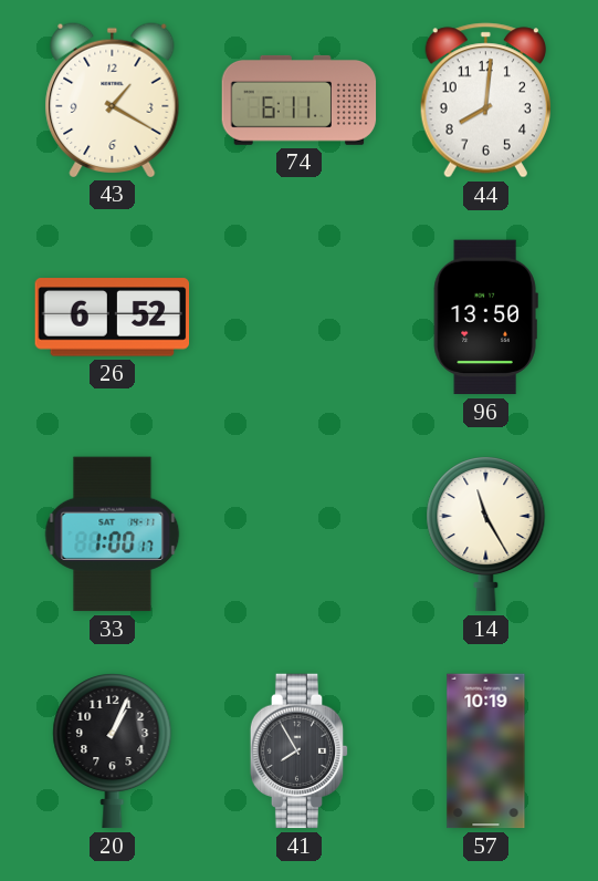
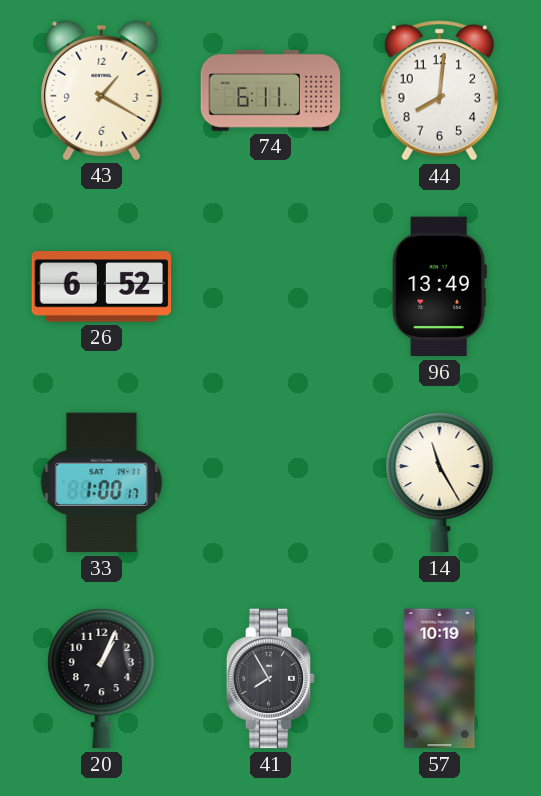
96: 13:50 -> 13:49
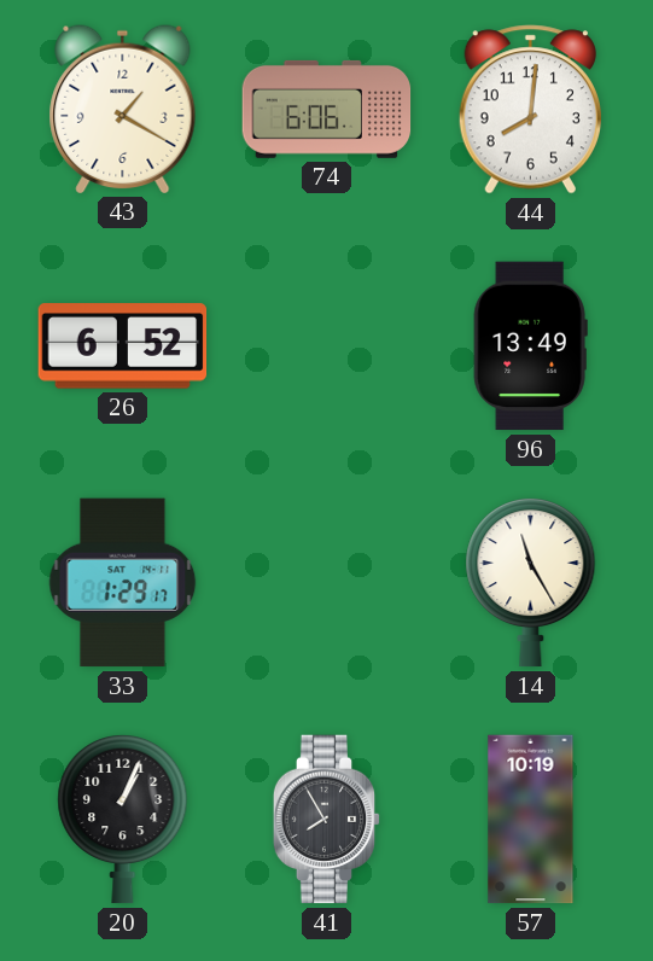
74: 6:11 -> 6:06
33: 1:00 -> 1:29
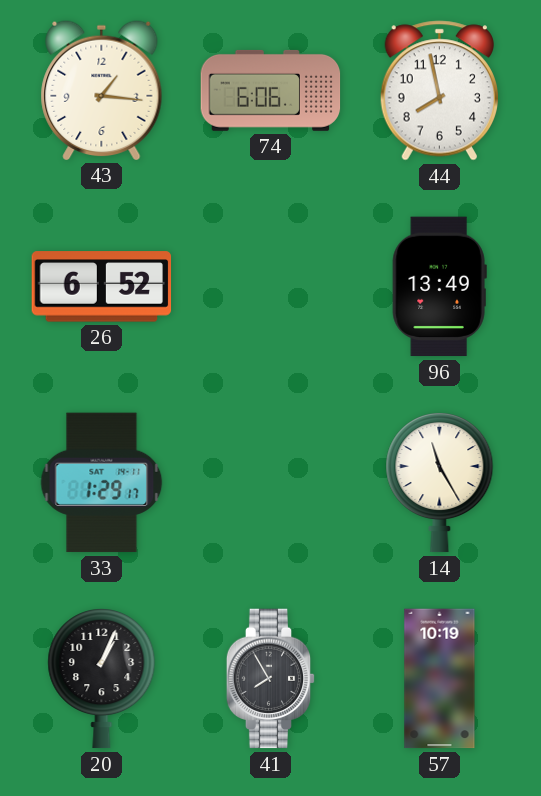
43: 1:20 -> 1:16
44: 8:01 -> 7:58
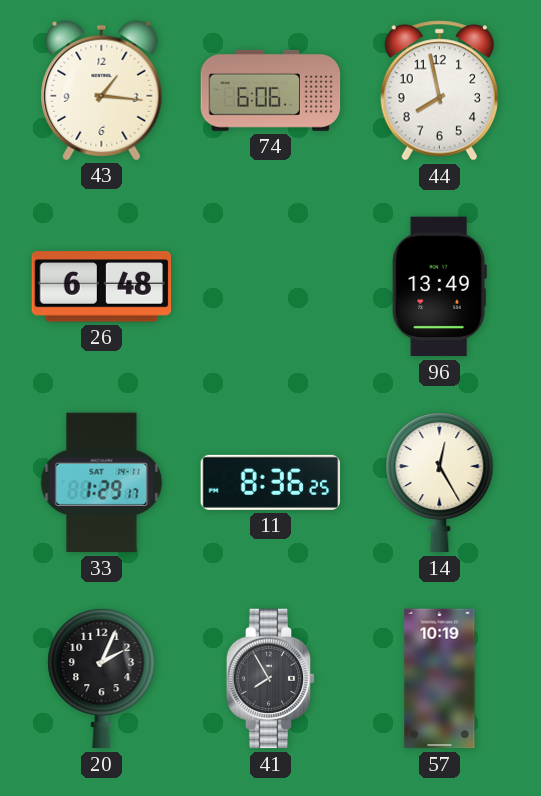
26: 6:52 -> 6:48
11: none -> 8:36
14: 11:25 -> 12:25
20: 1:04 -> 2:04
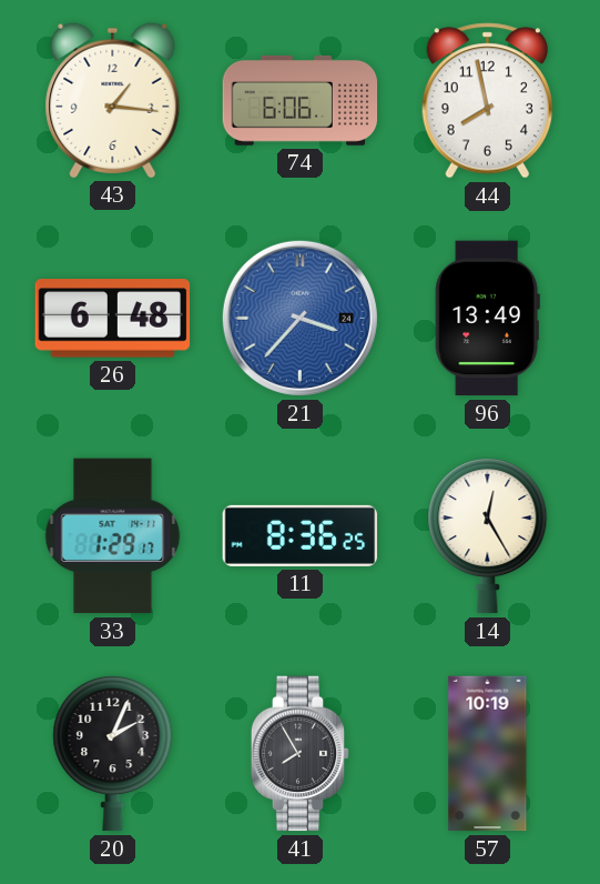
21: none -> 3:37
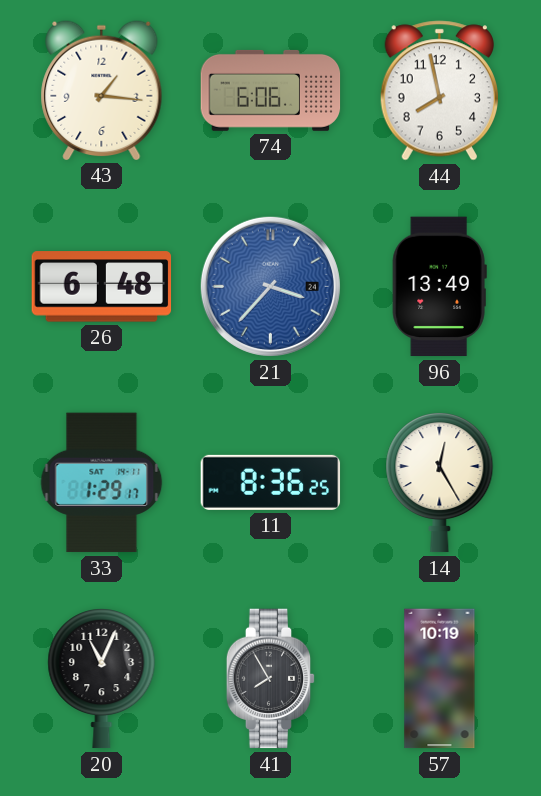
20: 2:04 -> 11:04
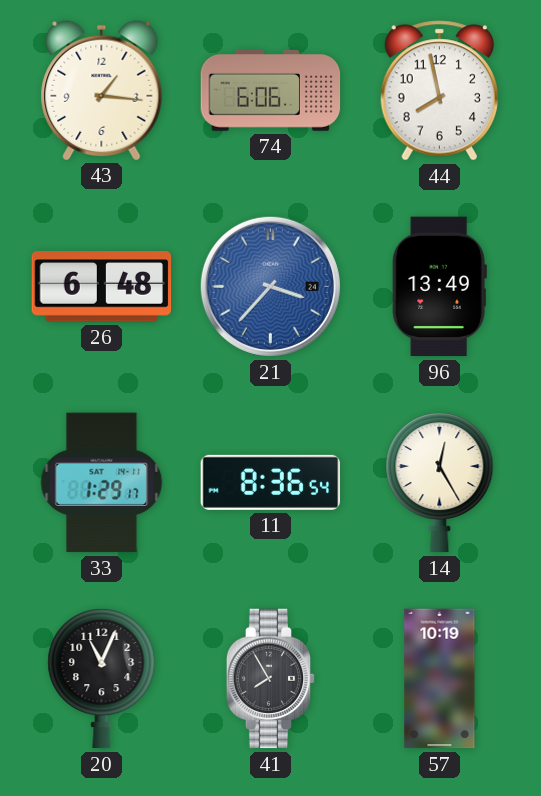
11: 8:36:25 -> 8:36:54
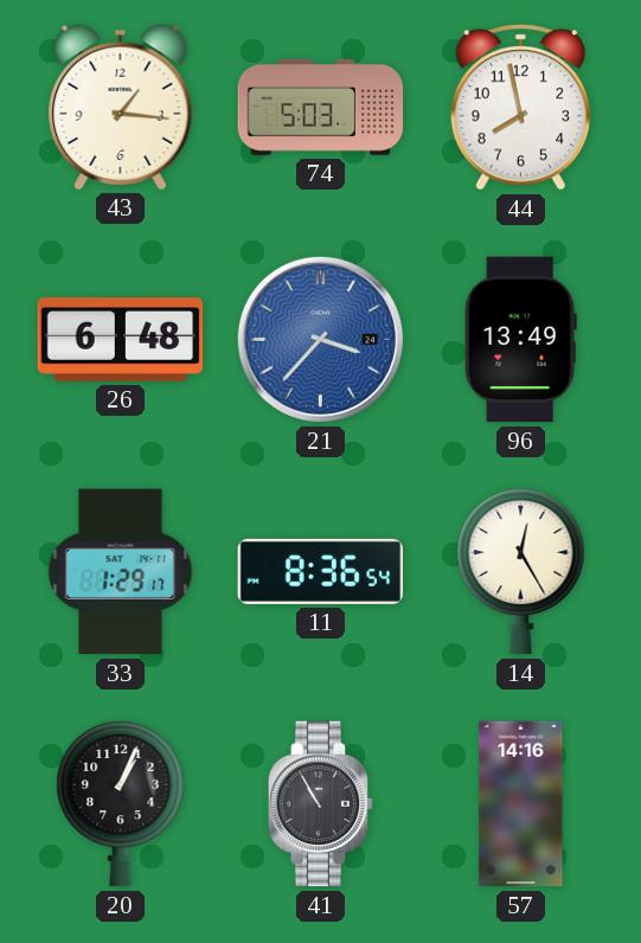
74: 6:06 -> 5:03
20: 11:04 -> 1:04
41: 7:55 -> 10:55
57: 10:19 -> 14:16
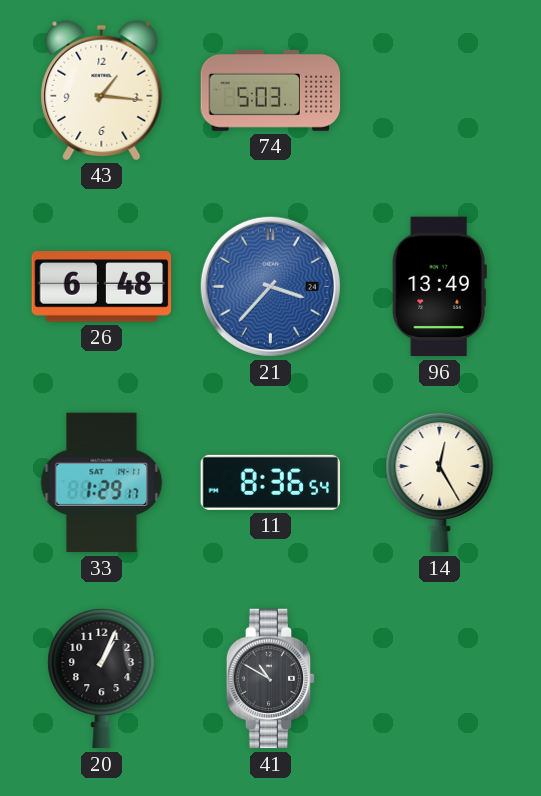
44: 7:58 -> none
41: 10:55 -> 10:50
57: 14:16 -> none
